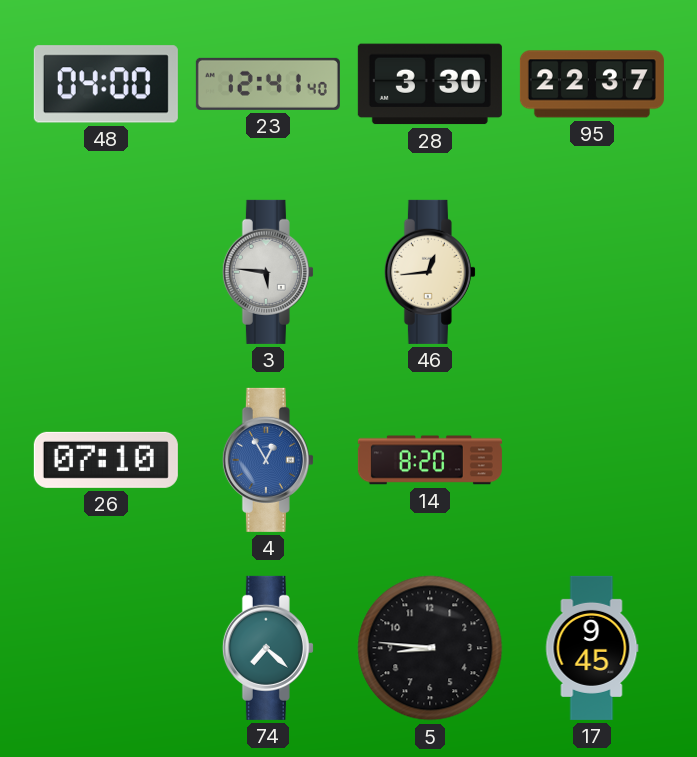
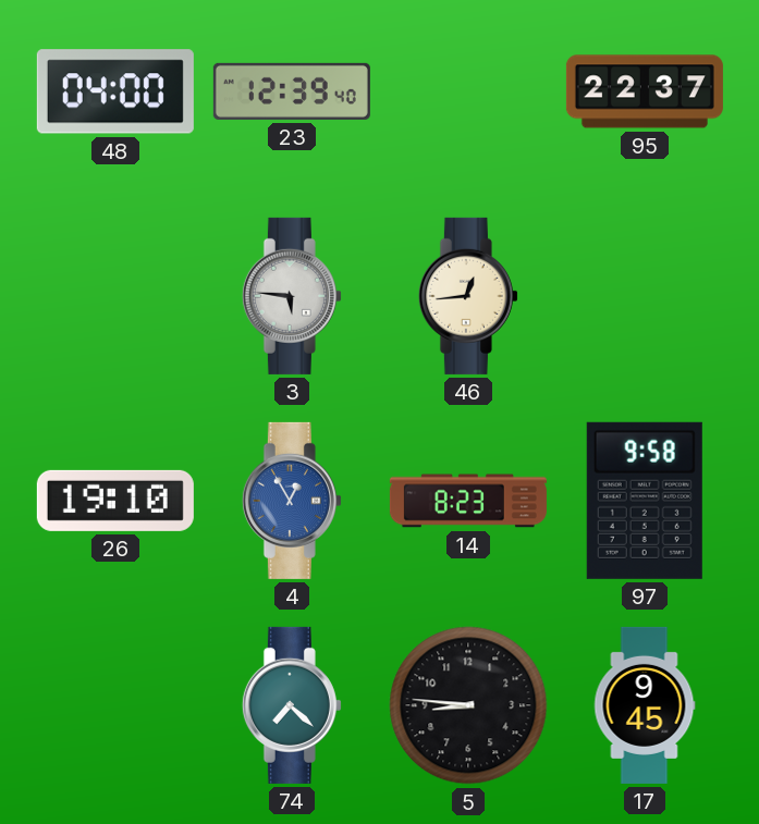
23: 12:41 -> 12:39
28: 3:30 -> none
26: 07:10 -> 19:10
14: 8:20 -> 8:23
97: none -> 9:58
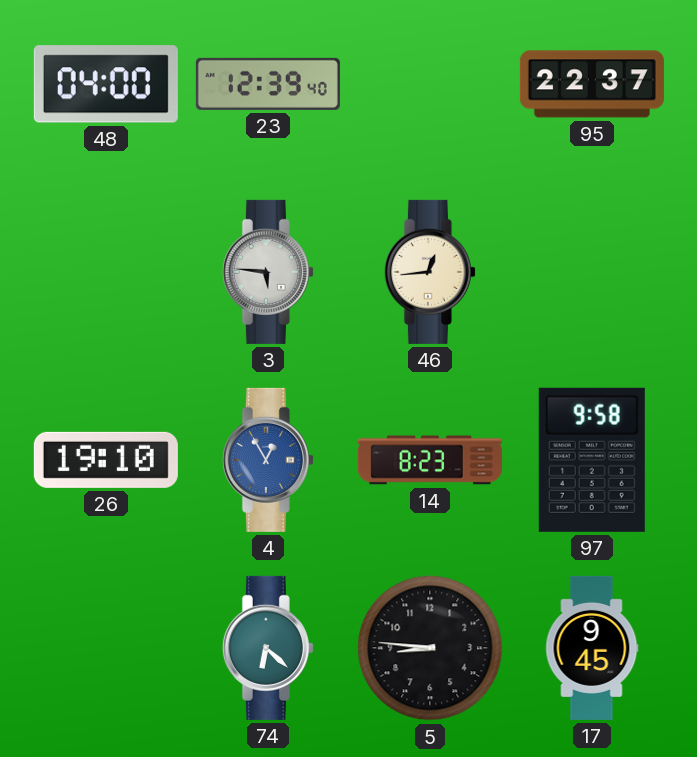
74: 7:22 -> 6:22
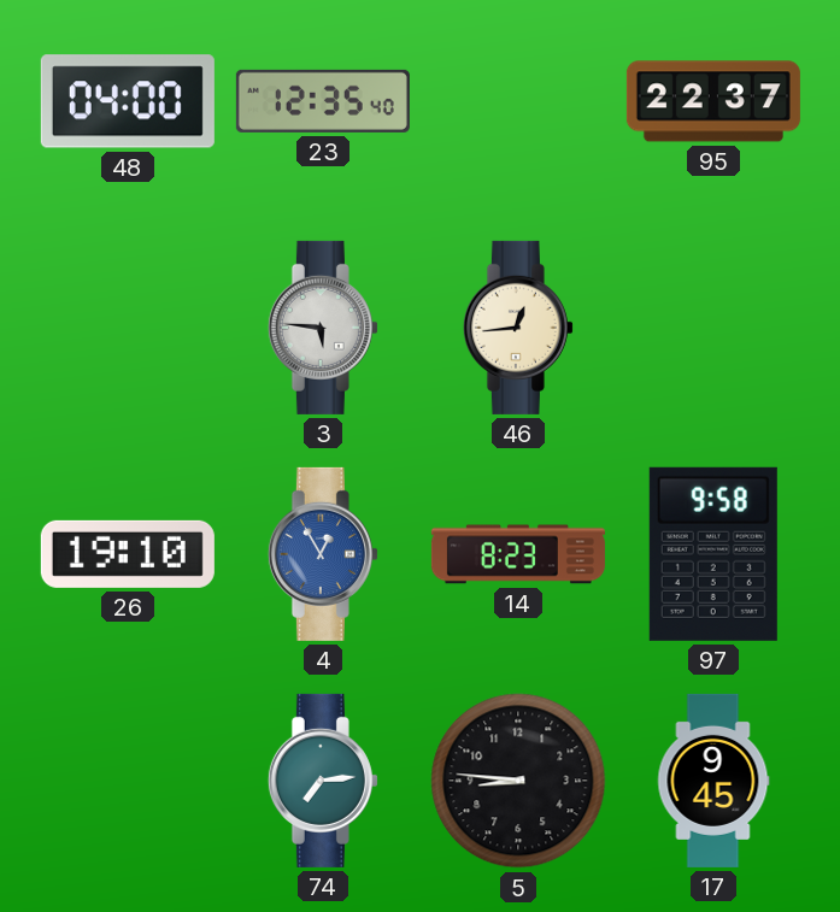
23: 12:39 -> 12:35
74: 6:22 -> 7:14
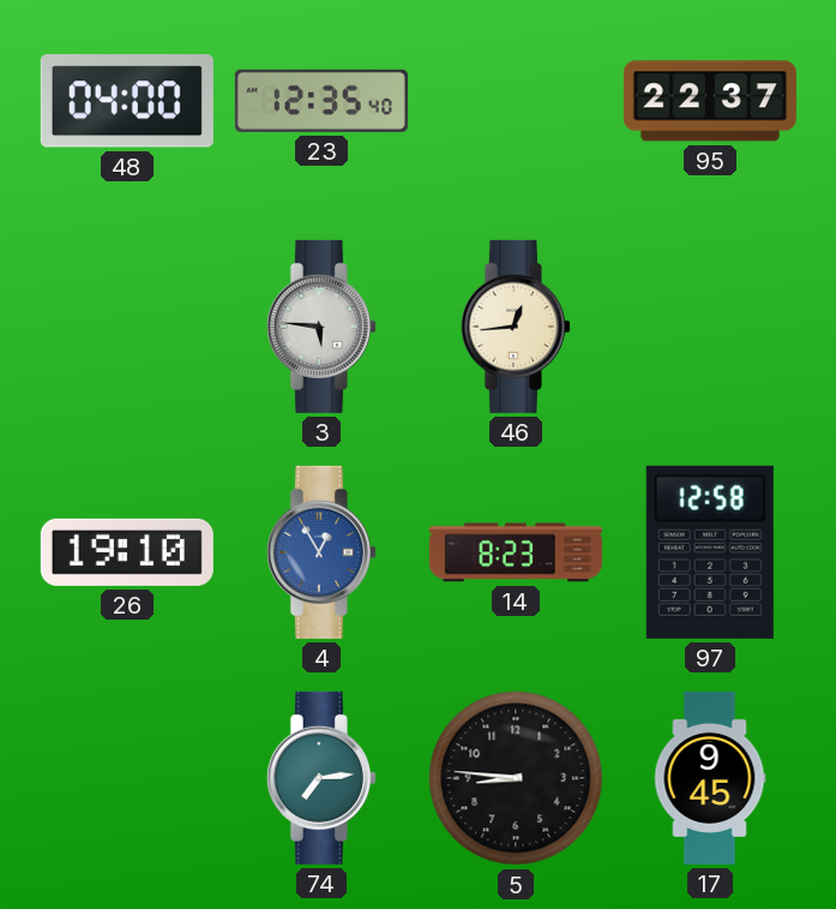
97: 9:58 -> 12:58
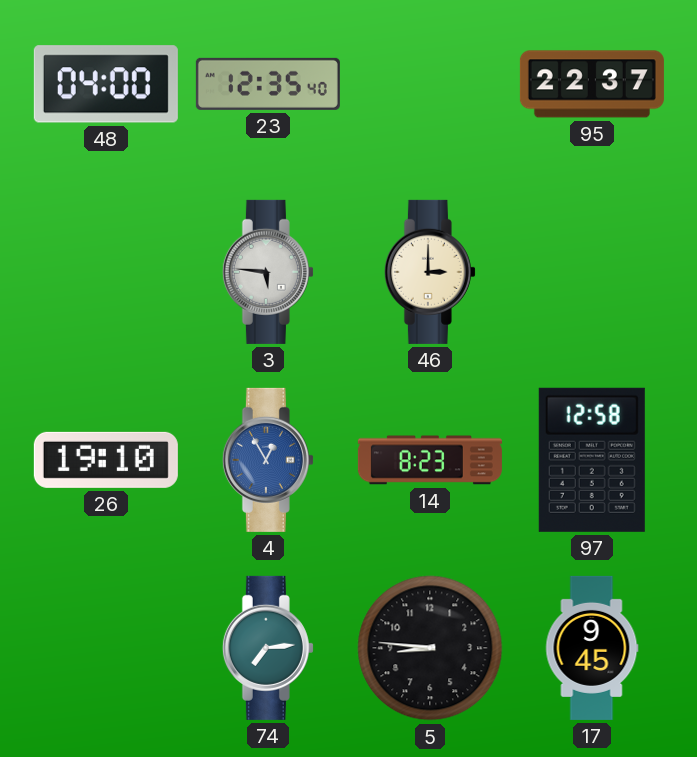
46: 12:44 -> 3:00
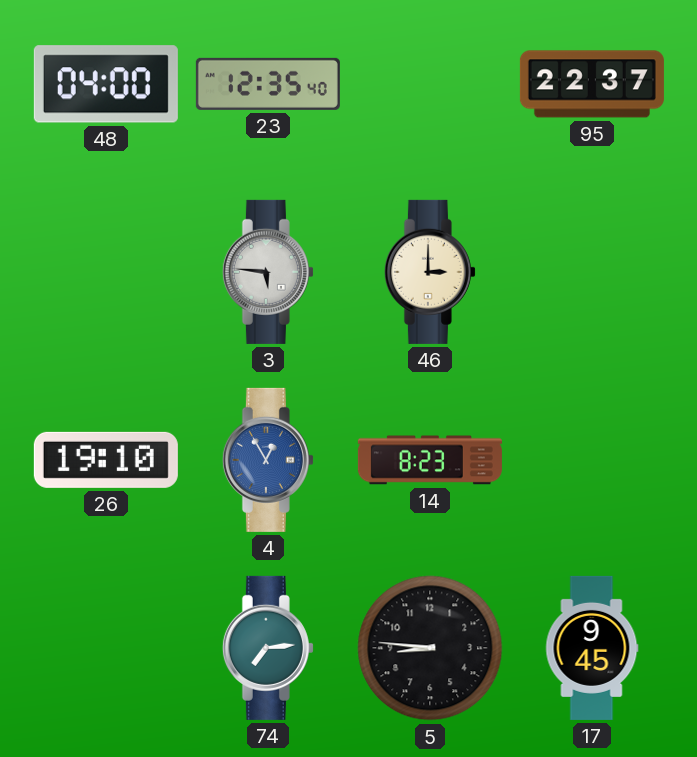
97: 12:58 -> none
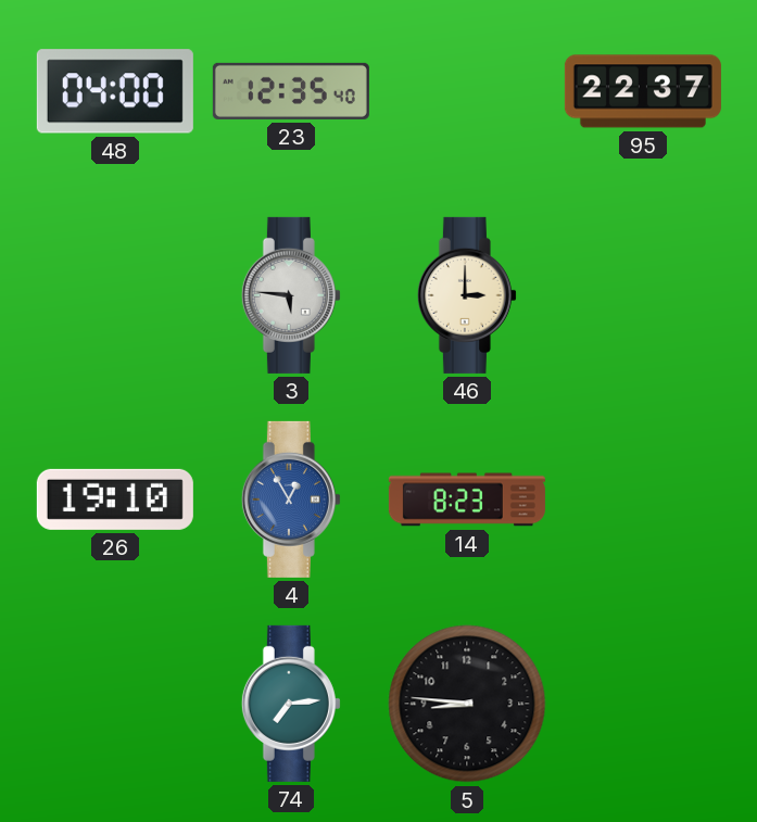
17: 9:45 -> none
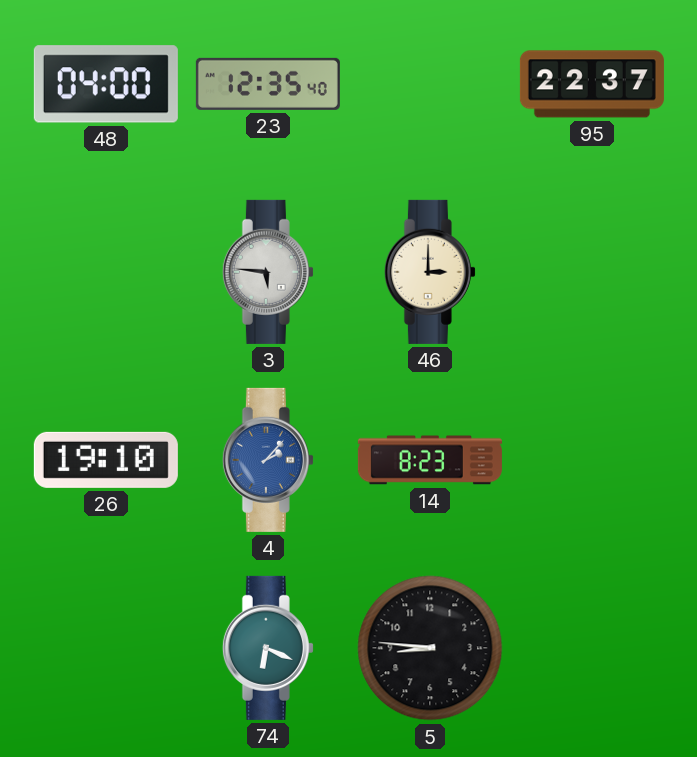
4: 12:55 -> 2:07
74: 7:14 -> 6:19
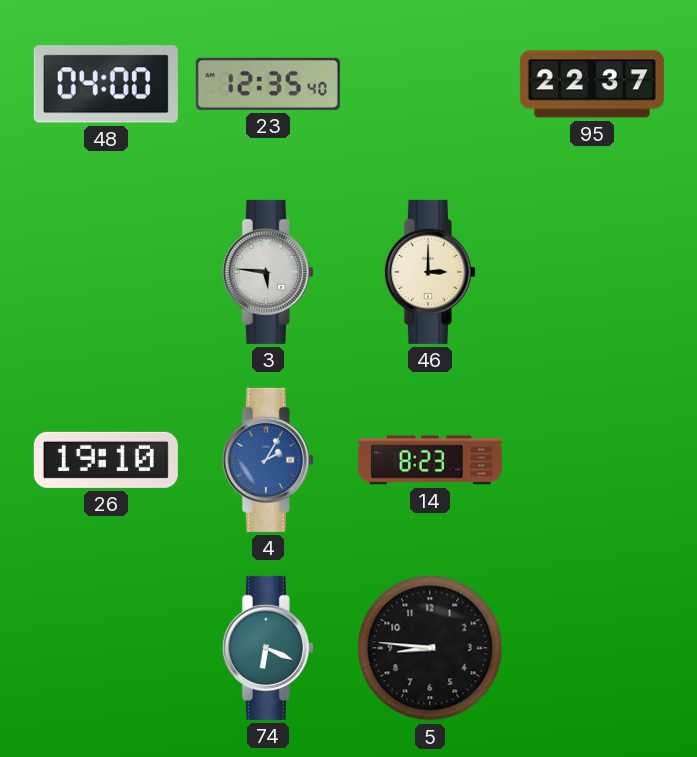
4: 2:07 -> 2:05
